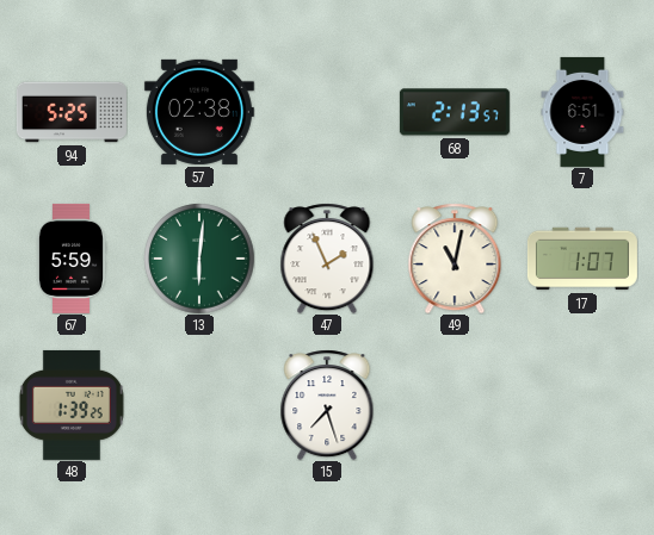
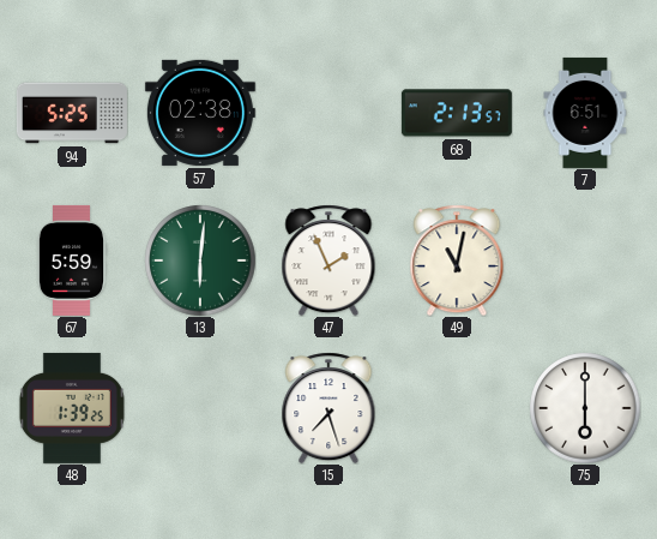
17: 1:07 -> none
75: none -> 6:00
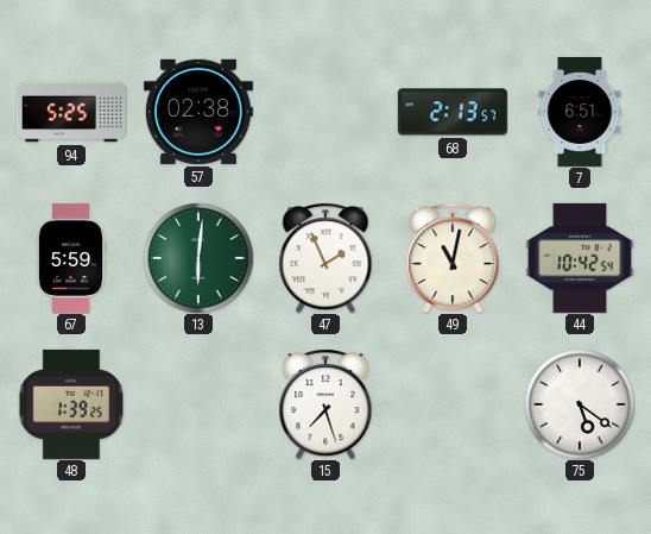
44: none -> 10:42
75: 6:00 -> 5:21
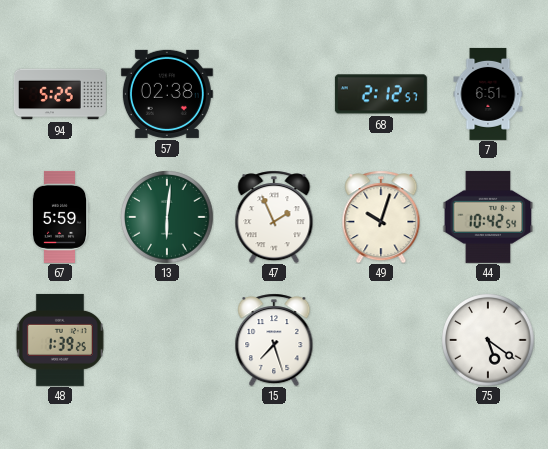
68: 2:13 -> 2:12
49: 11:02 -> 10:03
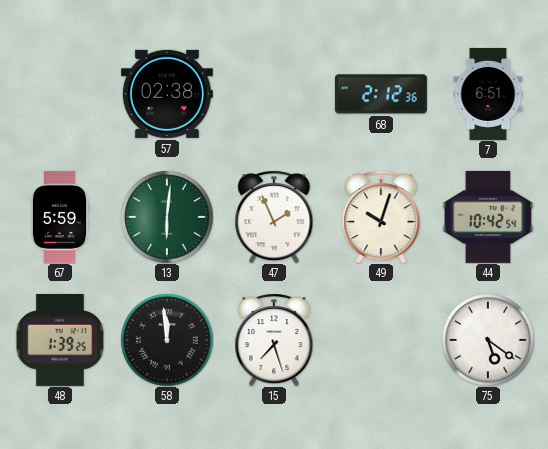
94: 5:25 -> none
68: 2:12:57 -> 2:12:36
58: none -> 11:59
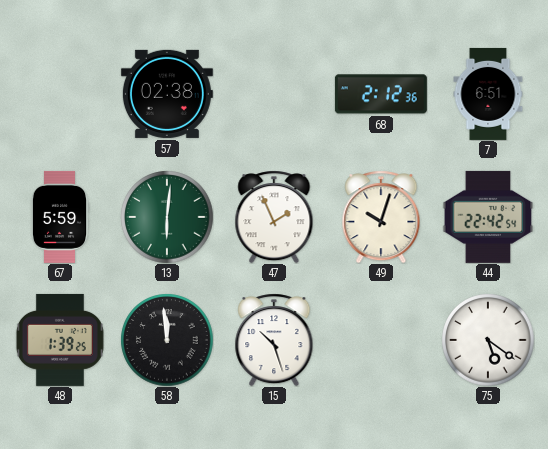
44: 10:42 -> 22:42
15: 7:27 -> 10:27
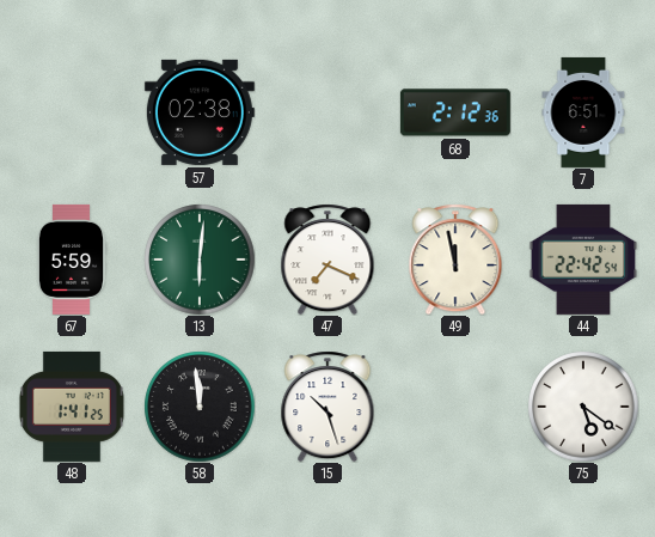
47: 1:56 -> 7:19
49: 10:03 -> 11:58
48: 1:39 -> 1:41
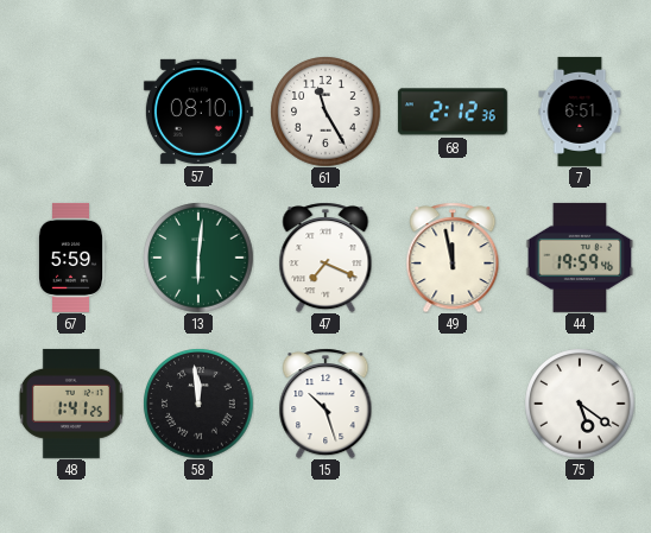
57: 02:38 -> 08:10
61: none -> 11:25
44: 22:42 -> 19:59
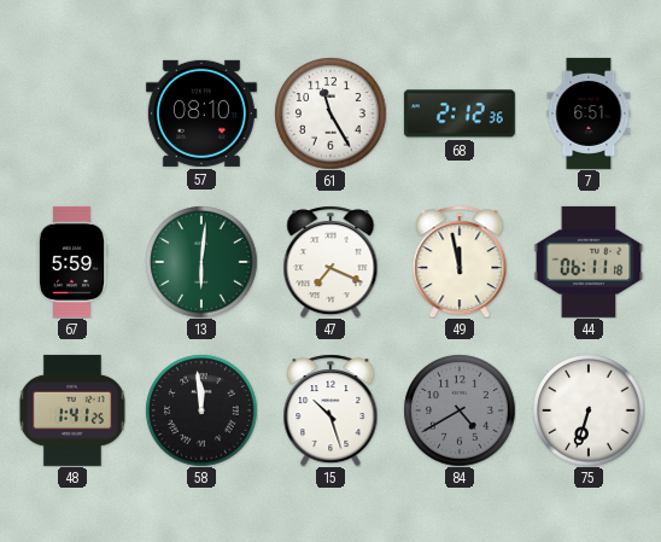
44: 19:59 -> 06:11
84: none -> 4:40
75: 5:21 -> 6:33
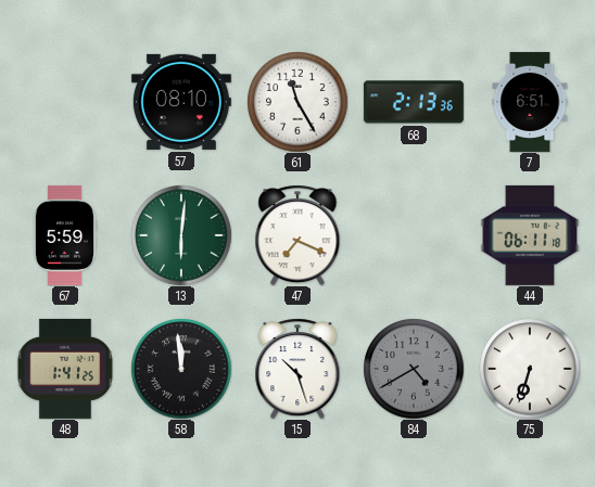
68: 2:12 -> 2:13
49: 11:58 -> none
